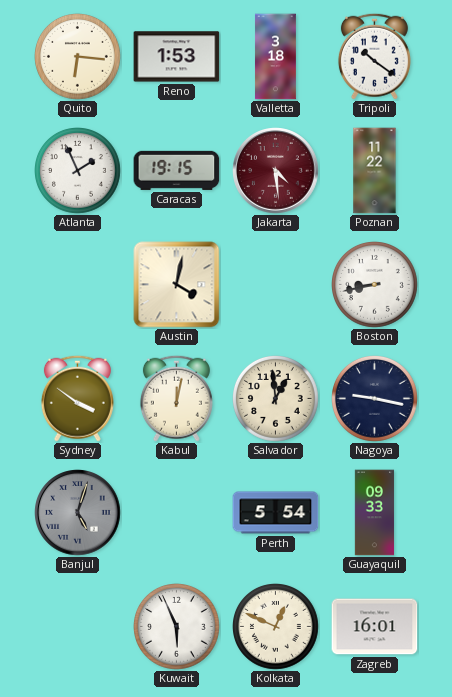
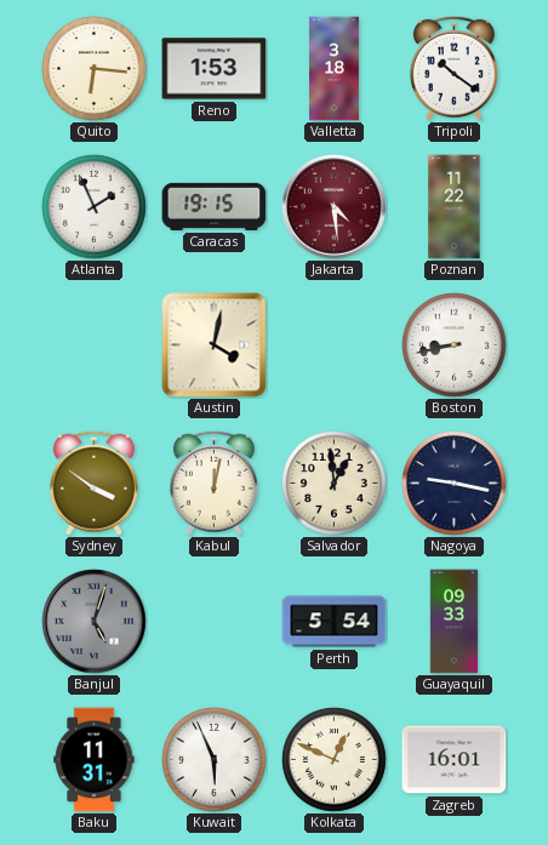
Baku: none -> 11:31
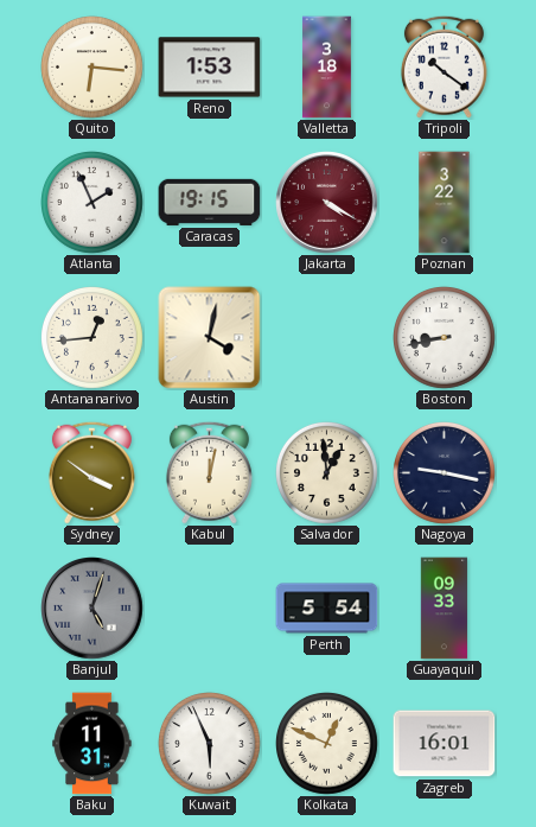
Jakarta: 4:29 -> 4:20
Poznan: 11:22 -> 3:22
Antananarivo: none -> 12:44
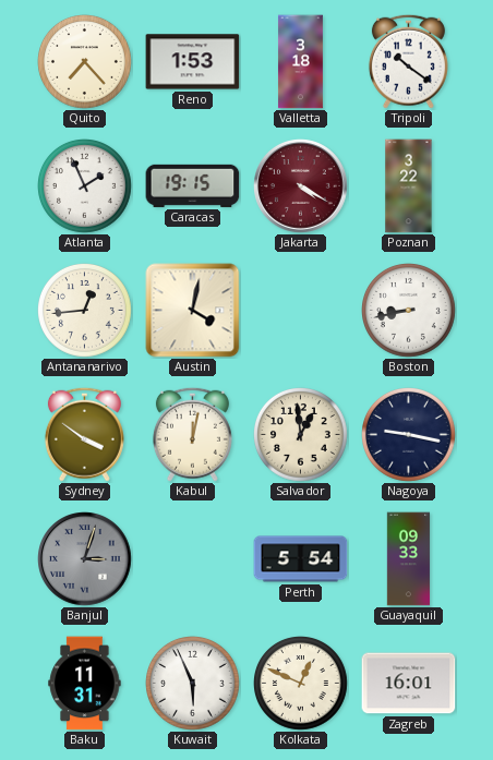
Quito: 6:16 -> 7:23
Banjul: 5:03 -> 3:03
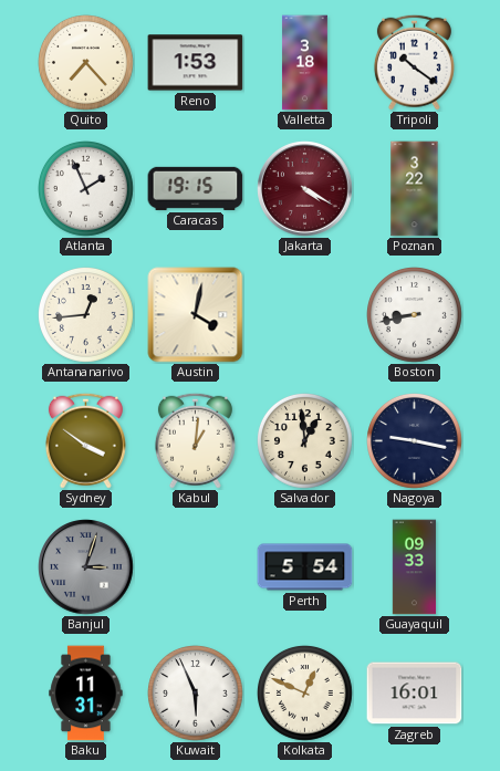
Kabul: 12:02 -> 1:01
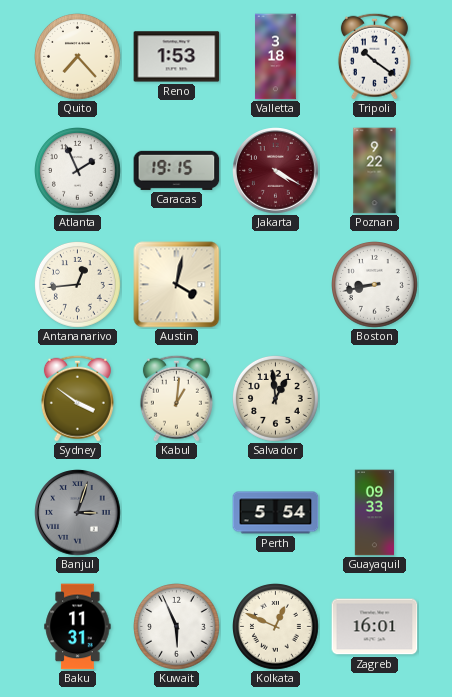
Poznan: 3:22 -> 9:22
Nagoya: 9:17 -> none
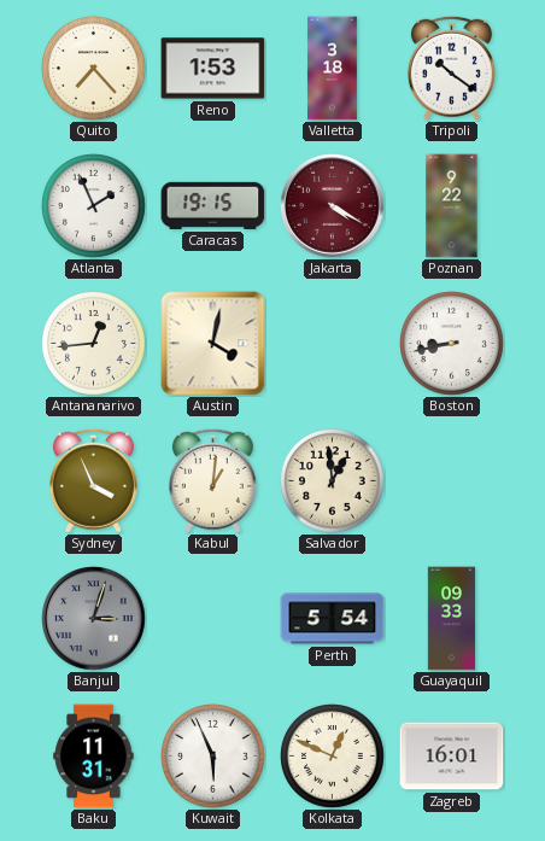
Sydney: 3:51 -> 3:56
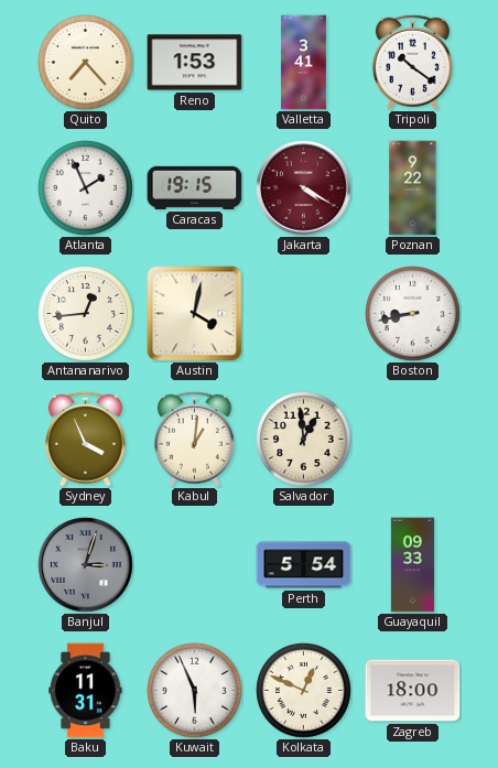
Valletta: 3:18 -> 3:41
Zagreb: 16:01 -> 18:00
